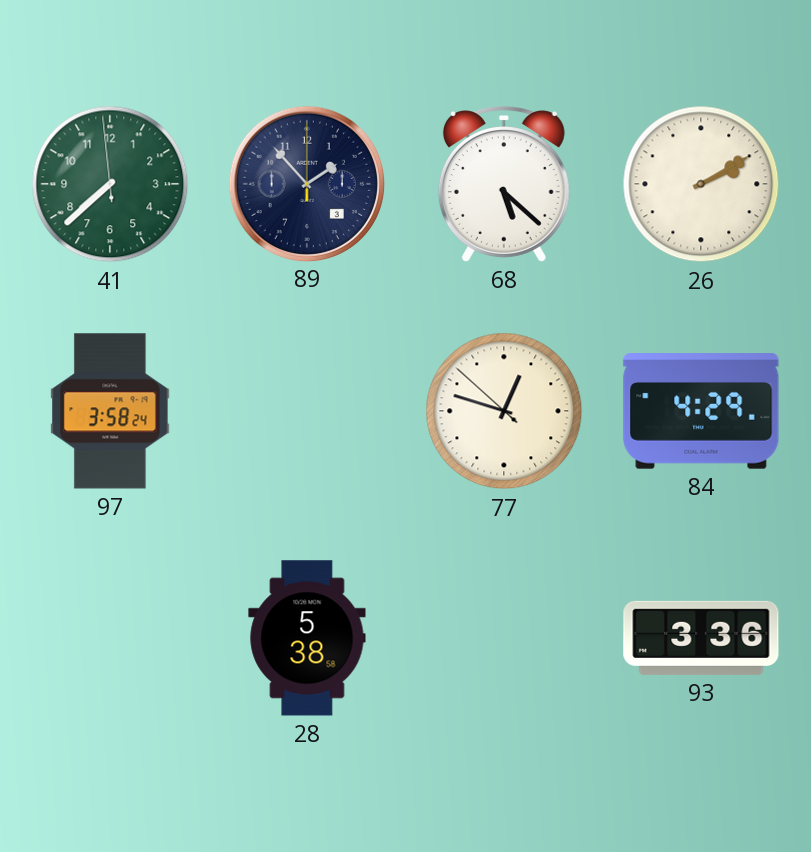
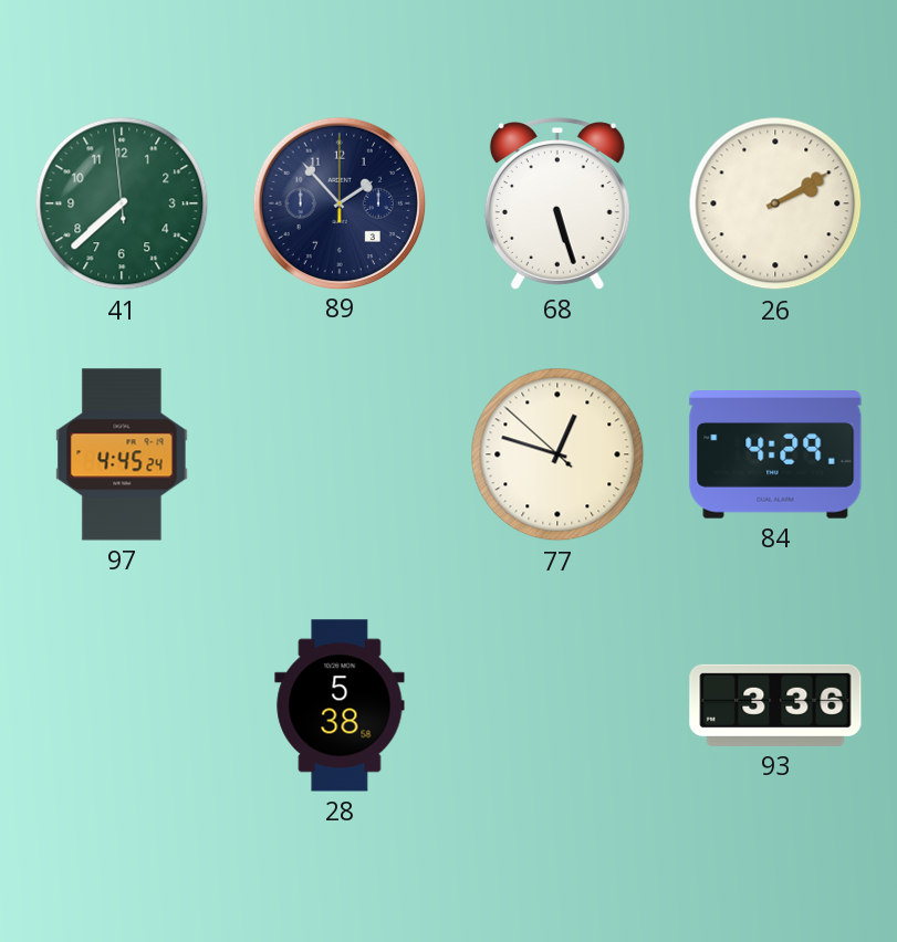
68: 5:22 -> 5:27
97: 3:58 -> 4:45
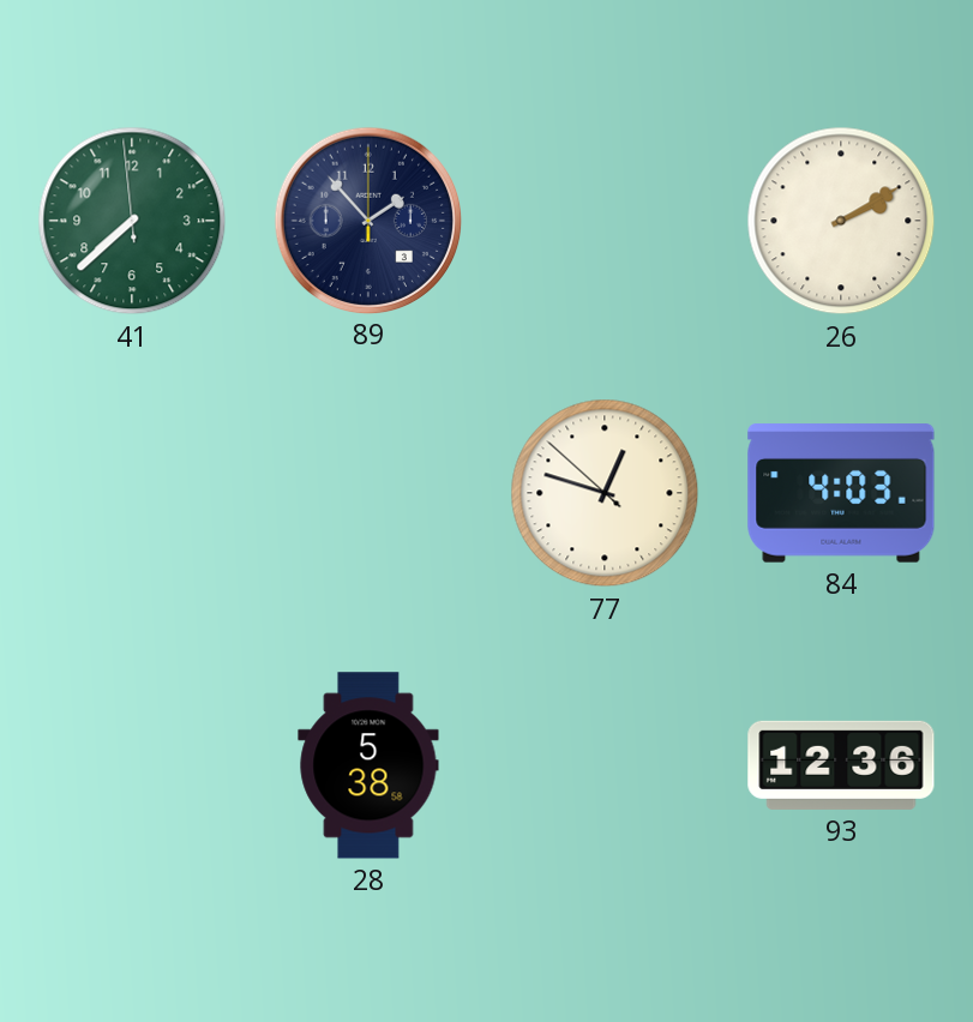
68: 5:27 -> none
97: 4:45 -> none
84: 4:29 -> 4:03
93: 3:36 -> 12:36
